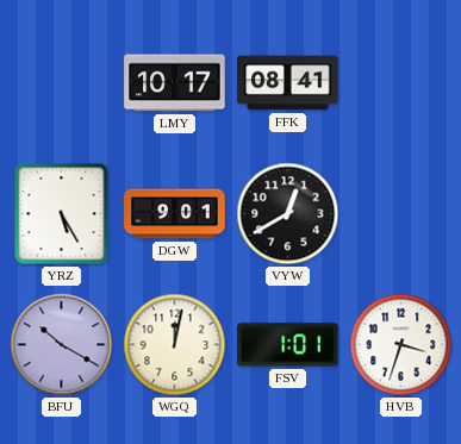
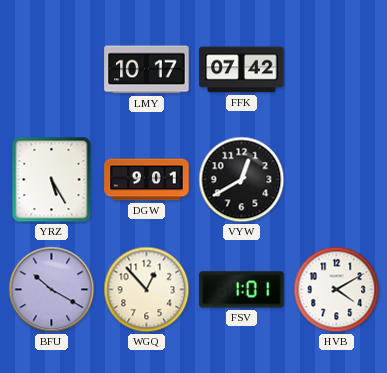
FFK: 08:41 -> 07:42
WGQ: 12:02 -> 12:53
HVB: 3:33 -> 4:10
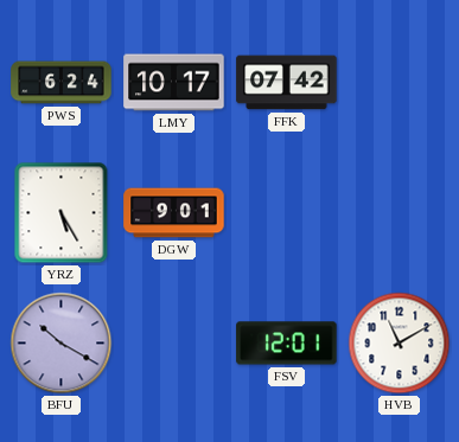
PWS: none -> 6:24
VYW: 12:40 -> none
WGQ: 12:53 -> none
FSV: 1:01 -> 12:01
HVB: 4:10 -> 11:10
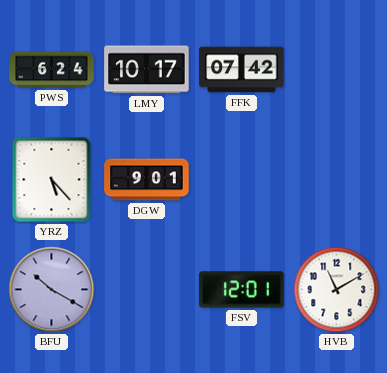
YRZ: 5:25 -> 5:23
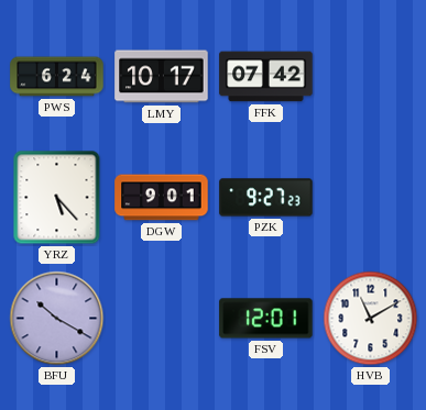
PZK: none -> 9:27
